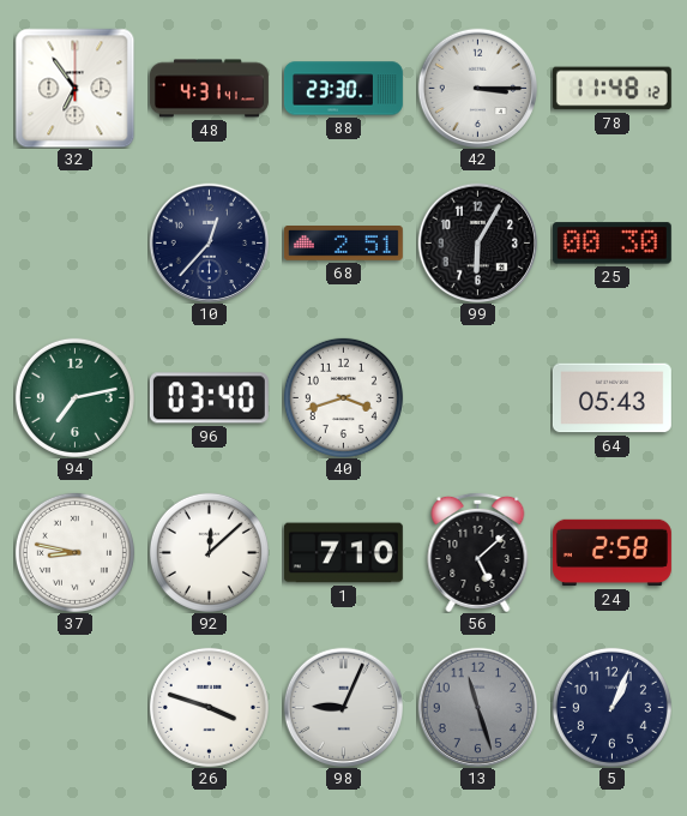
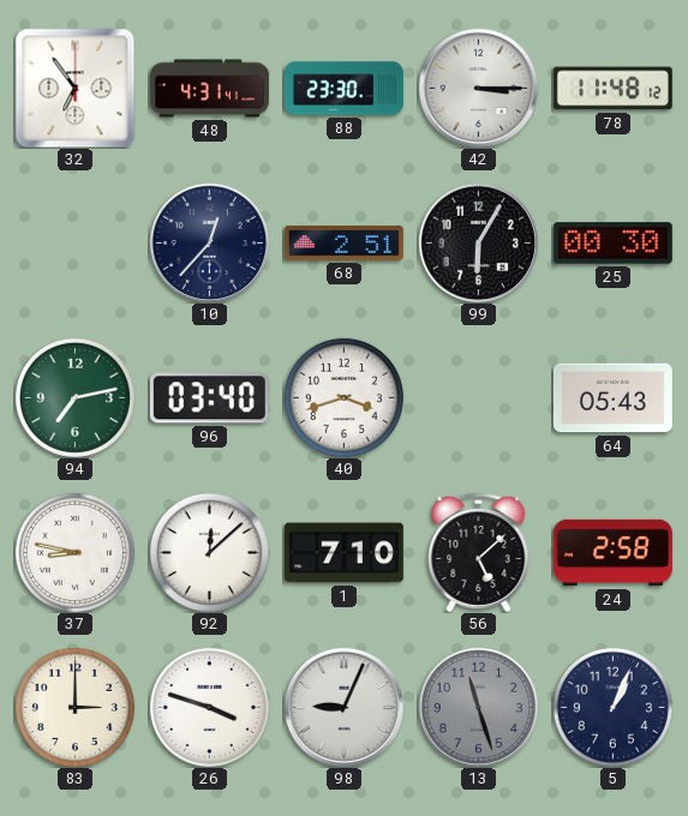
83: none -> 3:00
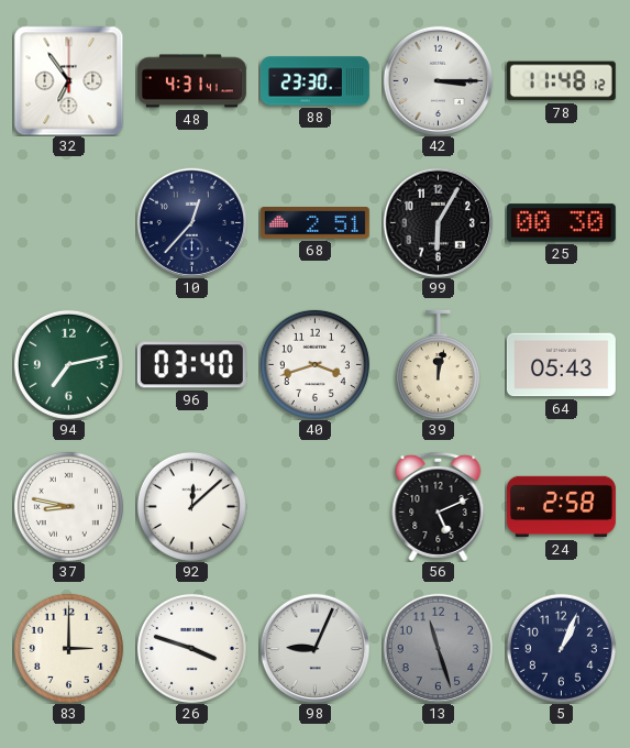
39: none -> 12:02
1: 7:10 -> none
56: 5:08 -> 5:11
